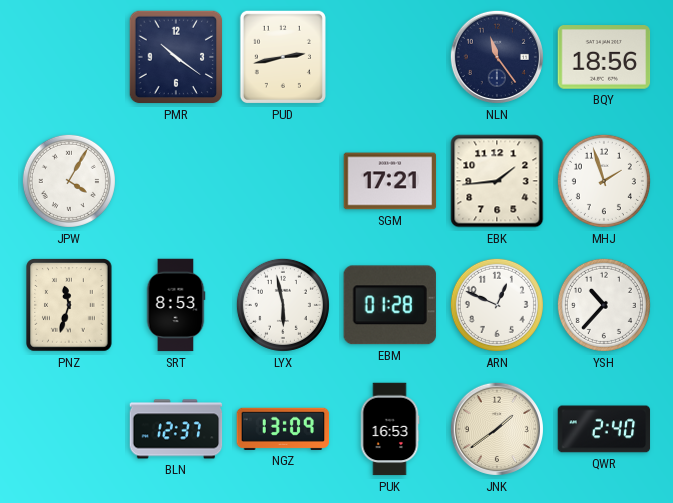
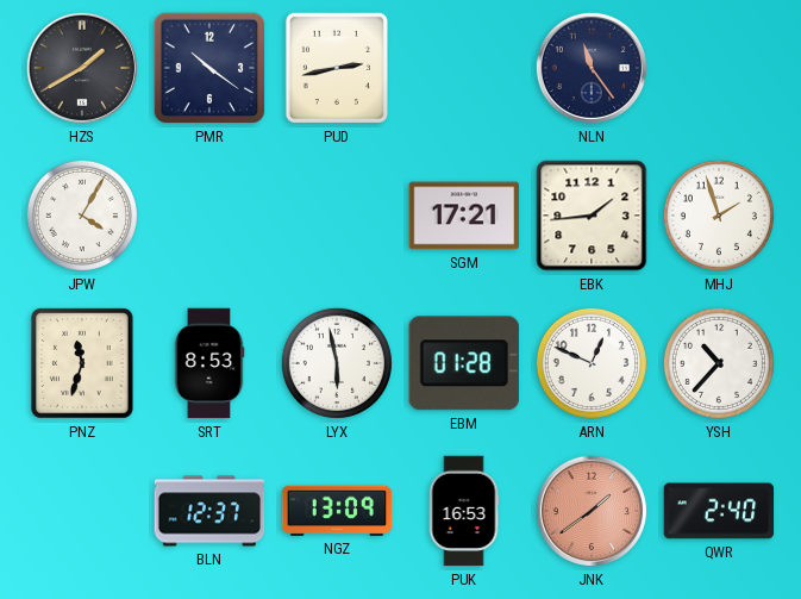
HZS: none -> 1:40
BQY: 18:56 -> none
JNK dial: cream -> salmon
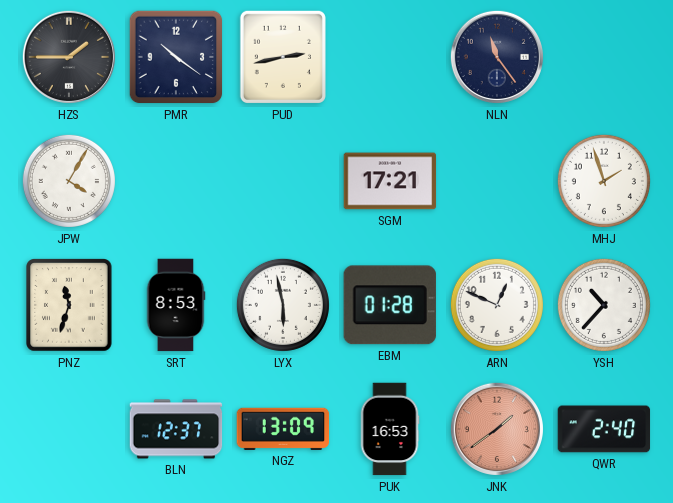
HZS: 1:40 -> 1:45
EBK: 1:44 -> none
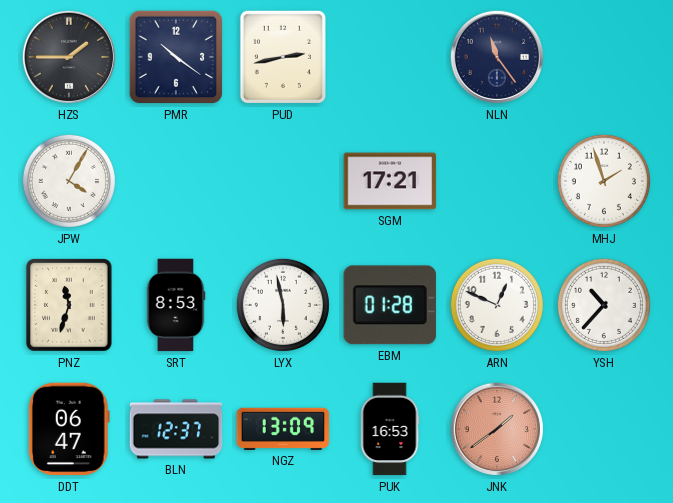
DDT: none -> 06:47
QWR: 2:40 -> none
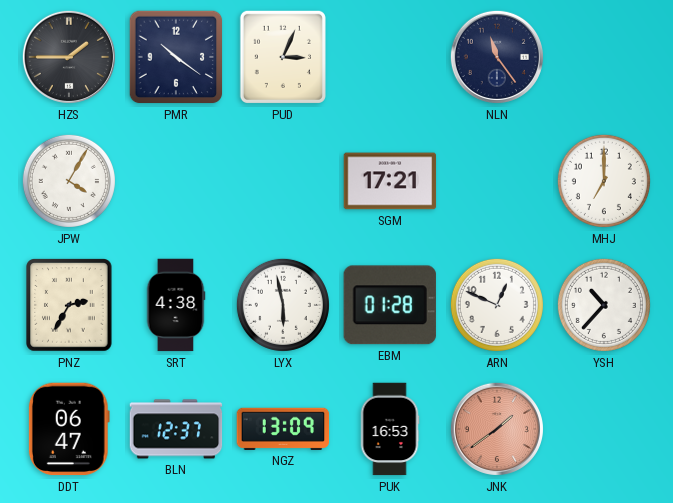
PUD: 2:43 -> 3:04
MHJ: 1:57 -> 7:00
PNZ: 11:33 -> 2:35
SRT: 8:53 -> 4:38
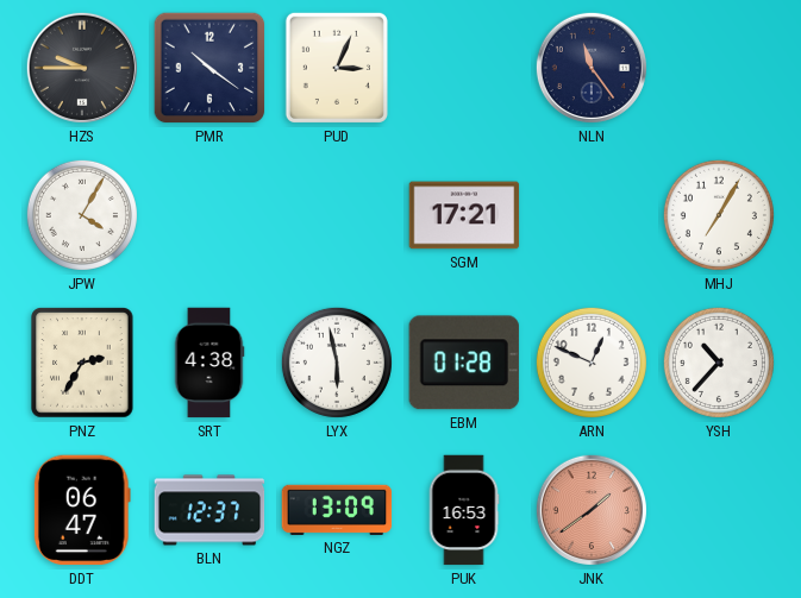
HZS: 1:45 -> 9:45
MHJ: 7:00 -> 7:05
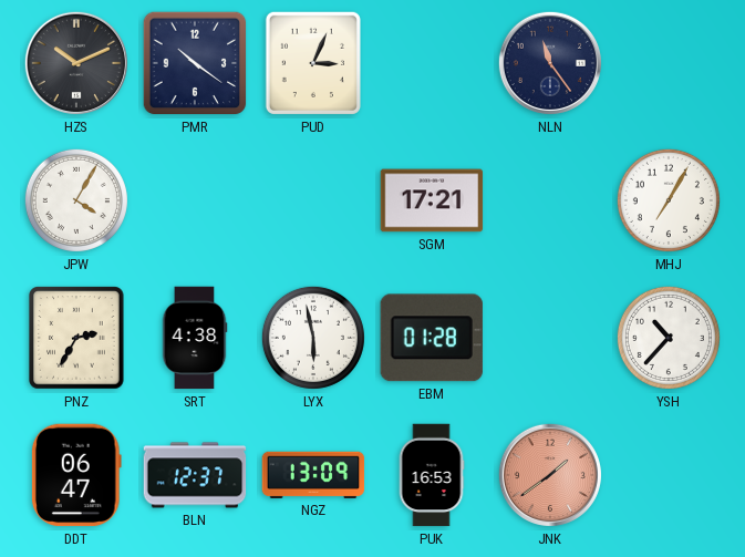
HZS: 9:45 -> 10:11
ARN: 12:49 -> none
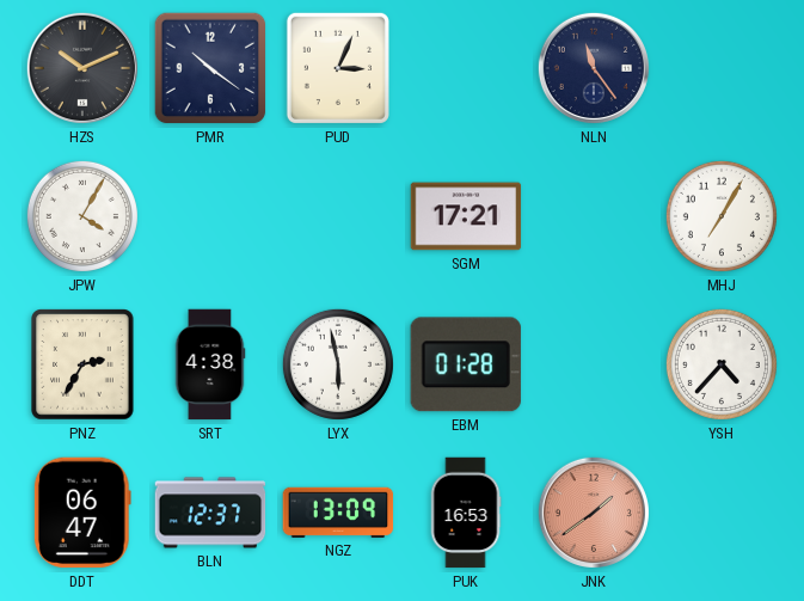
YSH: 10:37 -> 4:37
